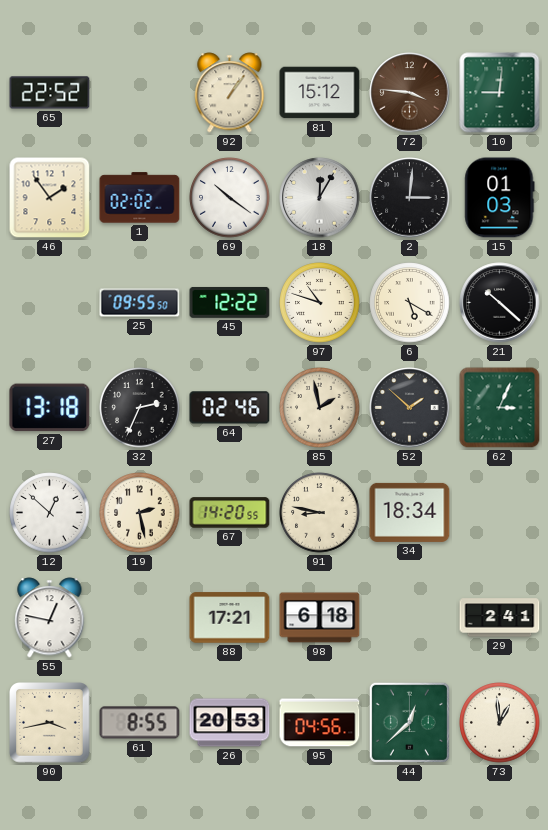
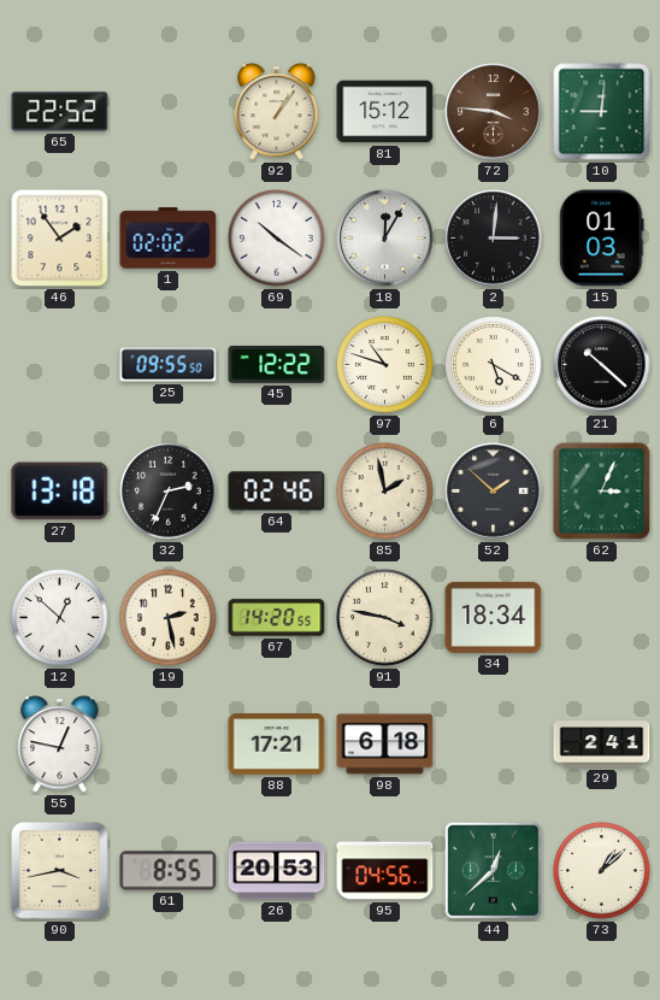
91: 8:47 -> 3:47
73: 12:59 -> 1:08
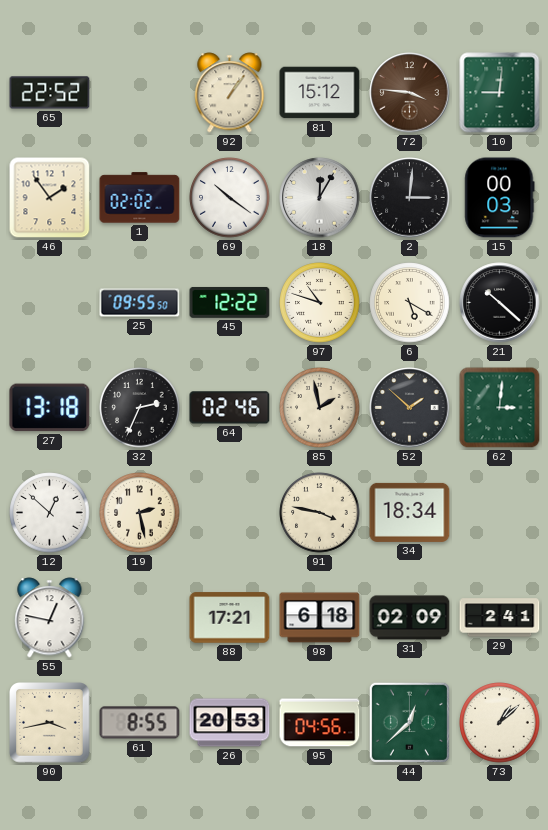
15: 01:03 -> 00:03
62: 3:04 -> 3:01
67: 14:20 -> none
31: none -> 02:09
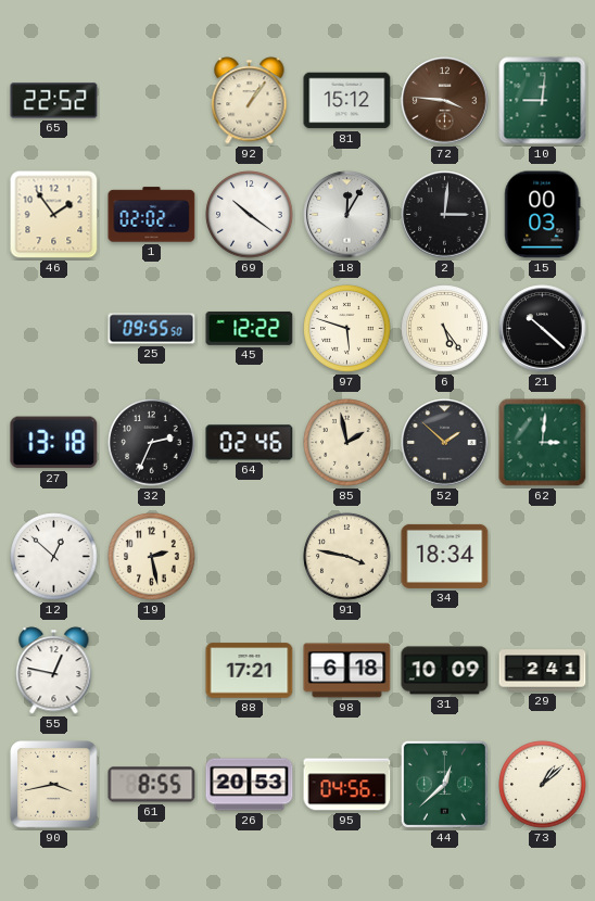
97: 10:48 -> 5:48
6: 5:20 -> 5:24
31: 02:09 -> 10:09
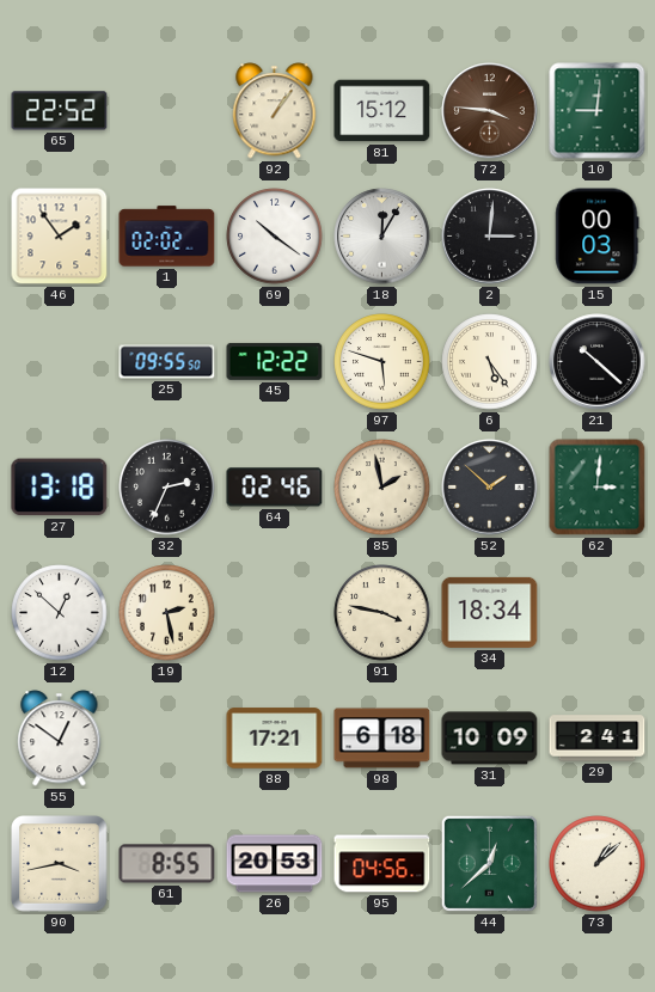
55: 12:47 -> 12:51
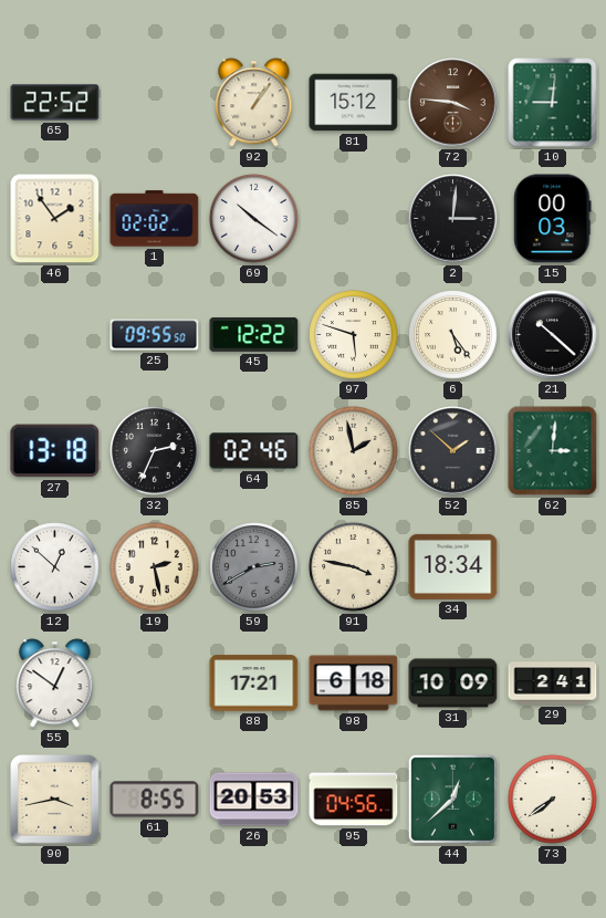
18: 12:05 -> none
59: none -> 2:40
73: 1:08 -> 7:39
